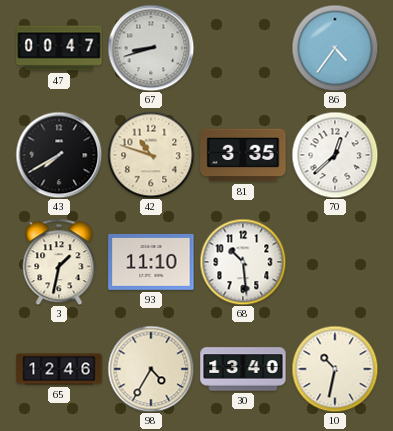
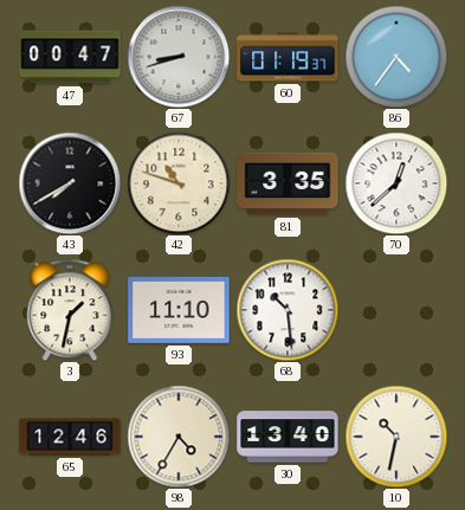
60: none -> 01:19
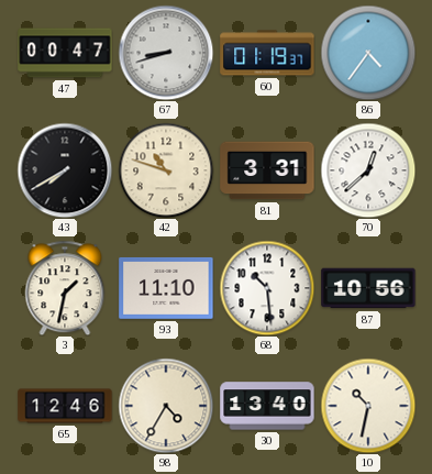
81: 3:35 -> 3:31
87: none -> 10:56
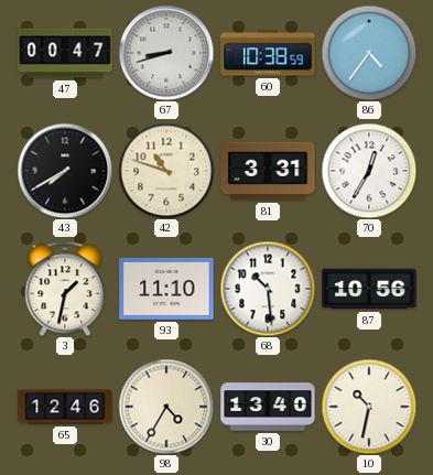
60: 01:19 -> 10:38
70: 12:38 -> 12:35
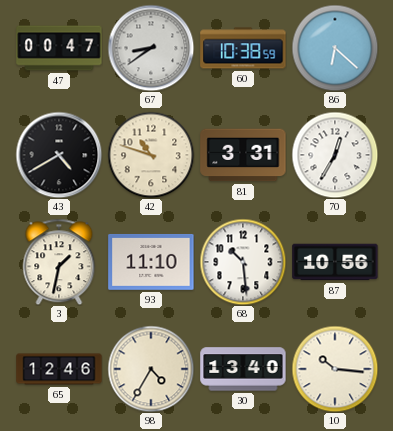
67: 8:42 -> 8:39
86: 4:36 -> 6:22
43: 7:40 -> 4:40
10: 10:32 -> 10:16
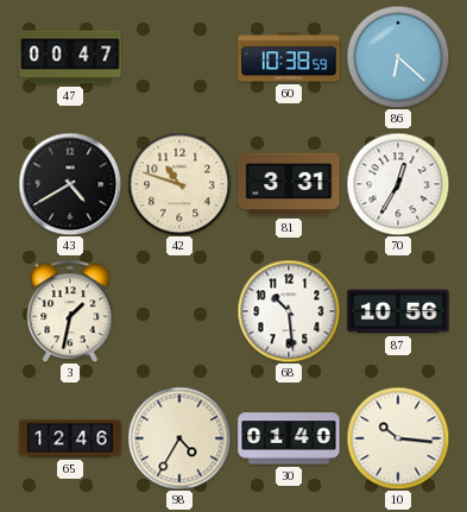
67: 8:39 -> none
93: 11:10 -> none
30: 13:40 -> 01:40
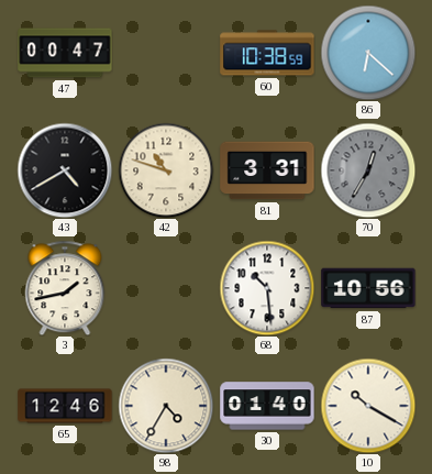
70 dial: white -> grey
3: 1:32 -> 1:43
10: 10:16 -> 10:20
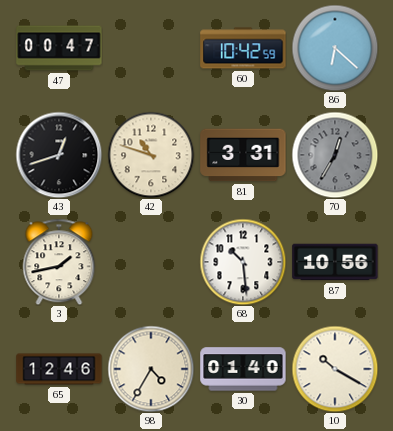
60: 10:38 -> 10:42
43: 4:40 -> 12:42
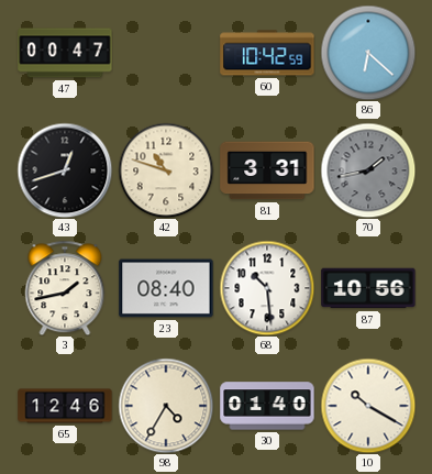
70: 12:35 -> 1:43
23: none -> 08:40
